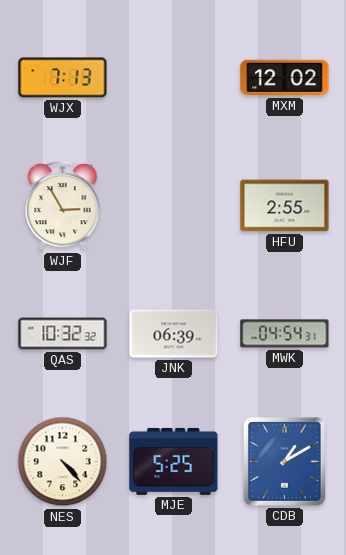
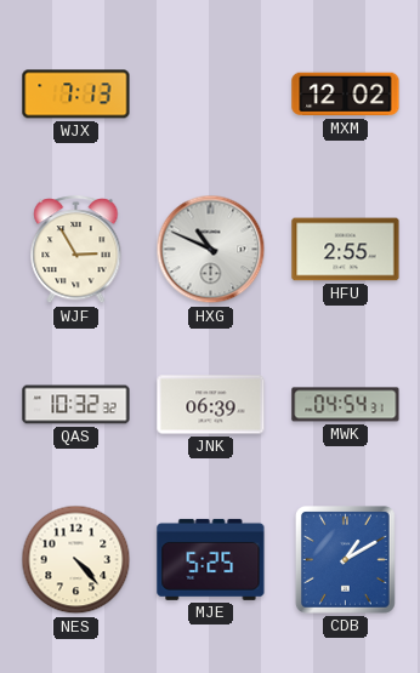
HXG: none -> 10:49
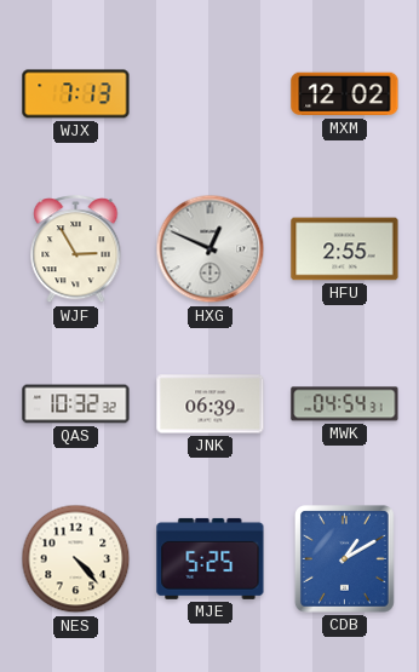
HXG: 10:49 -> 12:49
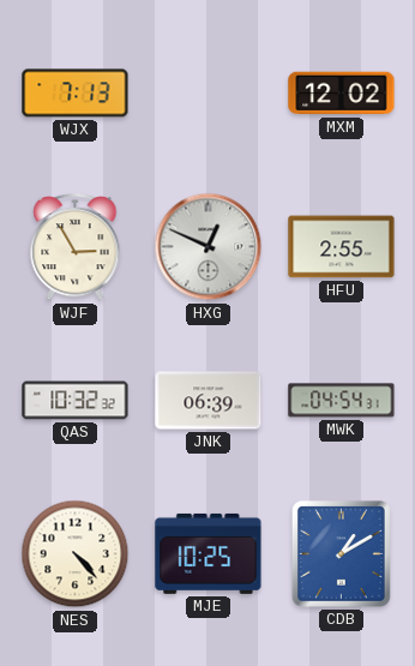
MJE: 5:25 -> 10:25
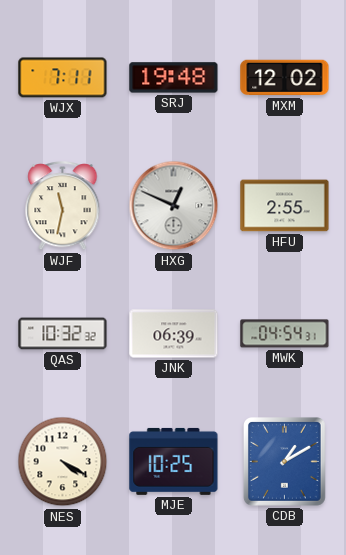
WJX: 7:13 -> 7:11
SRJ: none -> 19:48
WJF: 2:55 -> 11:32
NES: 4:23 -> 4:20
